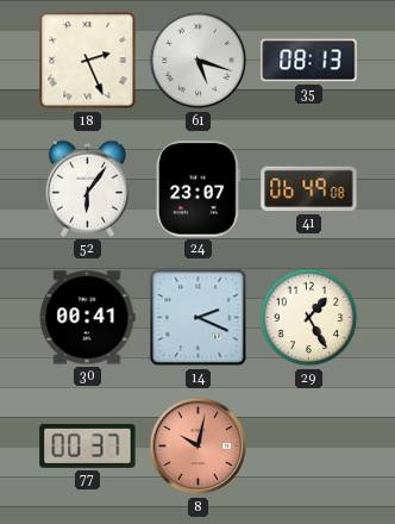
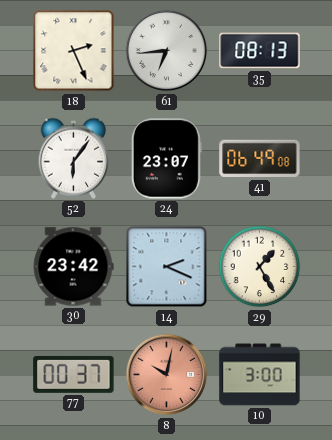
61: 5:18 -> 6:44
30: 00:41 -> 23:42
10: none -> 3:00
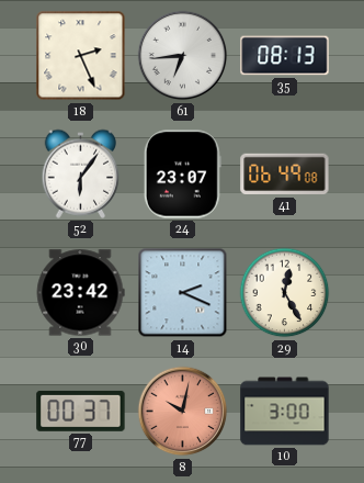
29: 1:25 -> 12:25
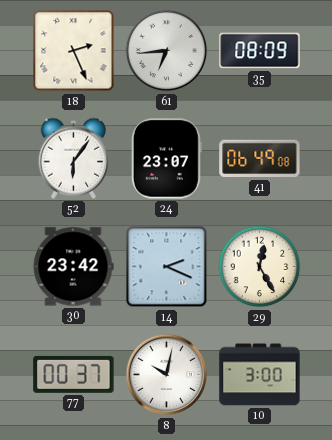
35: 08:13 -> 08:09
8 dial: salmon -> white
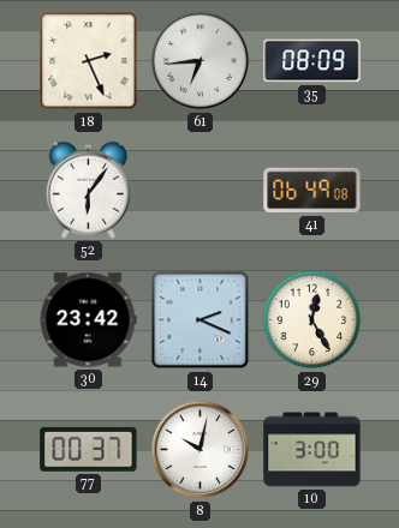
24: 23:07 -> none
